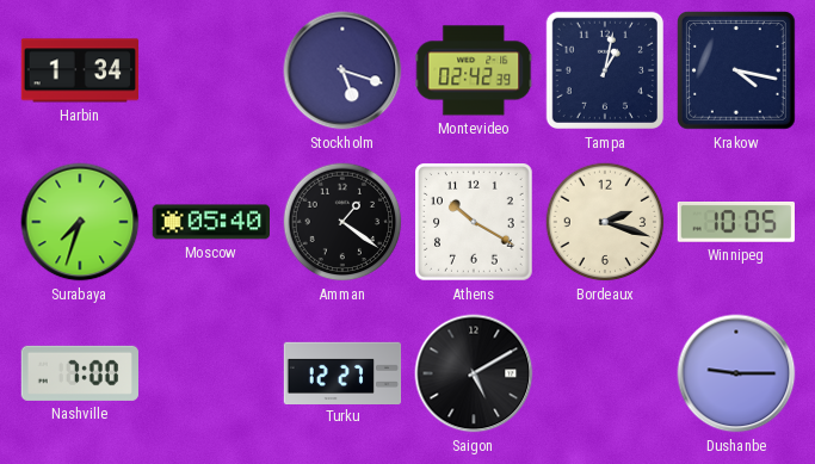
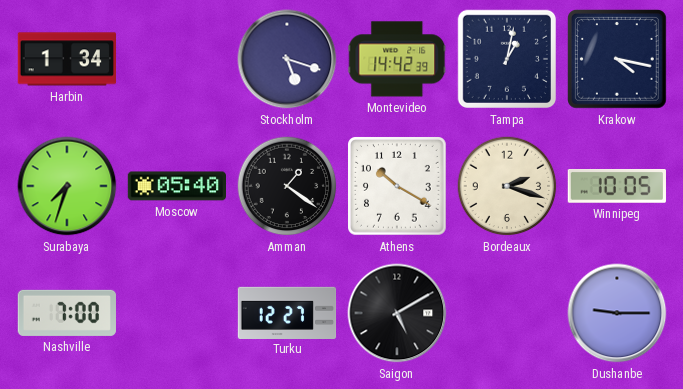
Montevideo: 02:42 -> 14:42
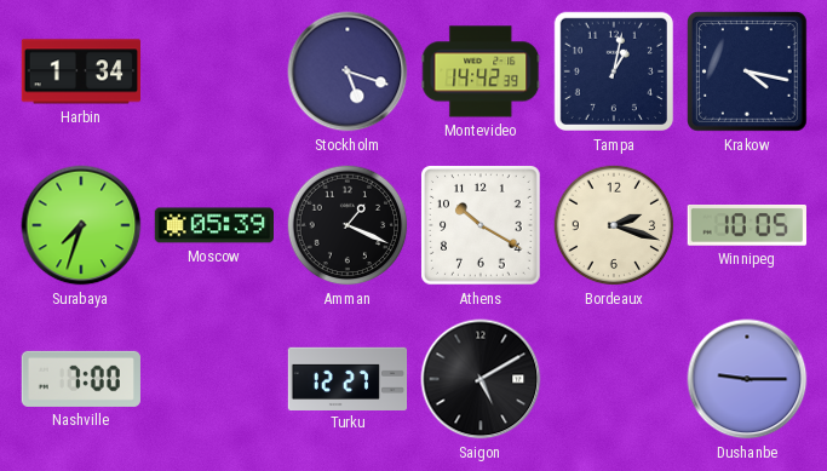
Moscow: 05:40 -> 05:39
Amman: 1:21 -> 1:19
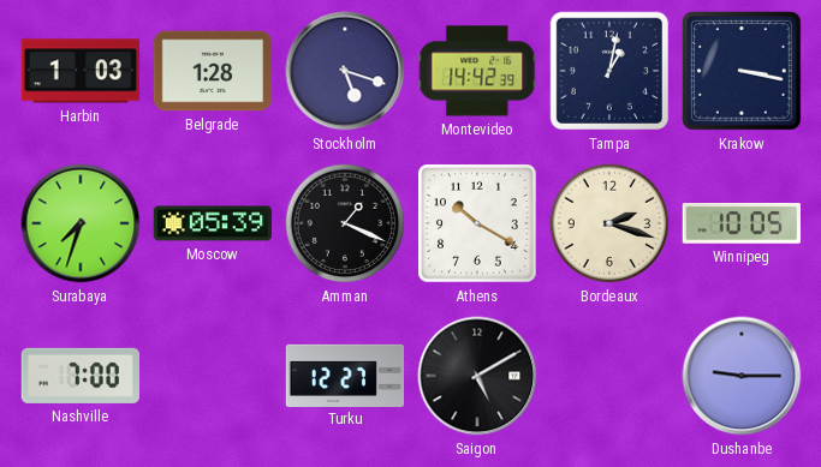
Harbin: 1:34 -> 1:03
Belgrade: none -> 1:28
Krakow: 4:17 -> 3:17
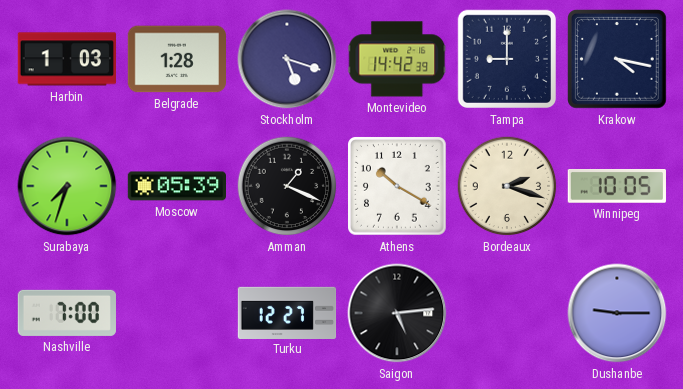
Tampa: 1:02 -> 9:00
Krakow: 3:17 -> 4:17
Saigon: 5:10 -> 5:14
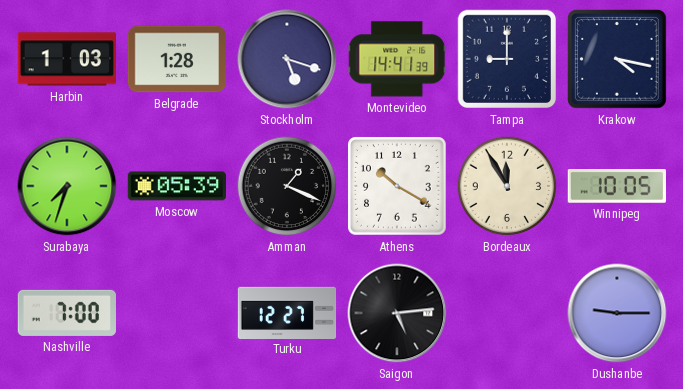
Montevideo: 14:42 -> 14:41
Bordeaux: 2:18 -> 11:55
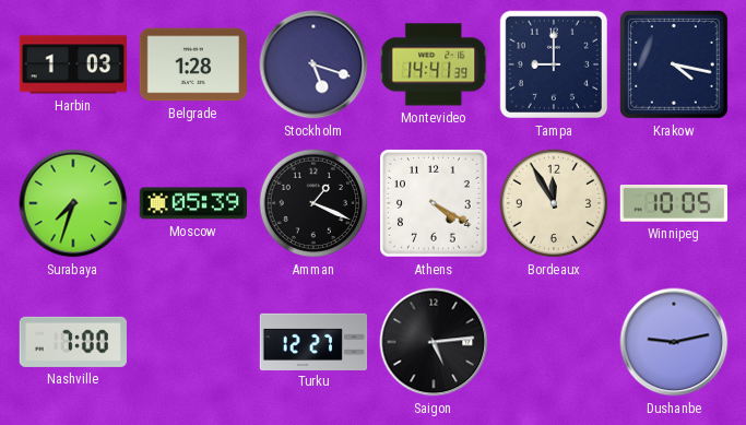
Athens: 10:20 -> 4:20
Dushanbe: 9:15 -> 9:13
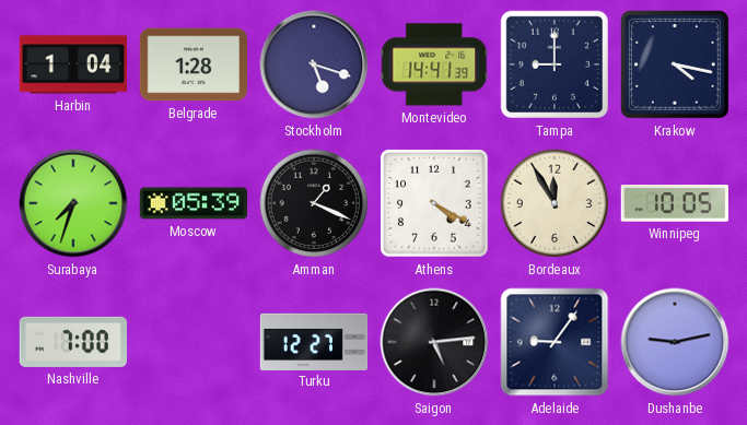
Harbin: 1:03 -> 1:04
Adelaide: none -> 9:06
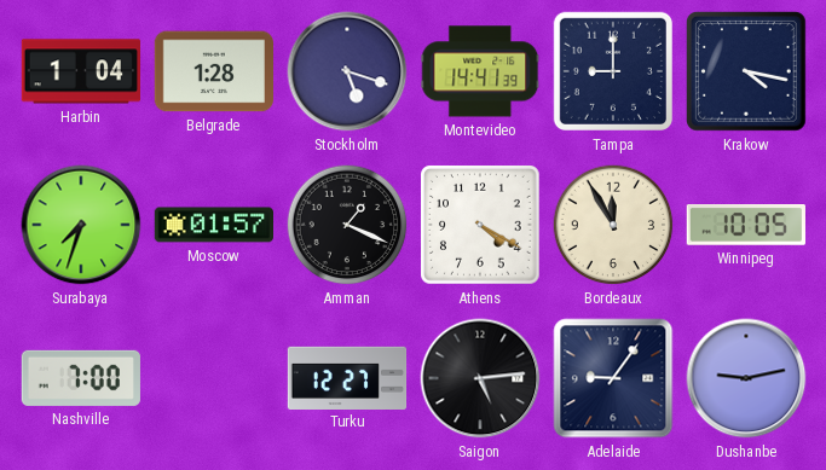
Moscow: 05:39 -> 01:57
